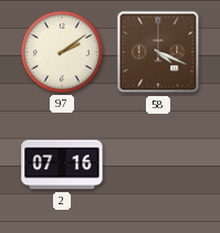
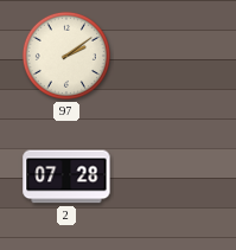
58: 4:19 -> none
2: 07:16 -> 07:28
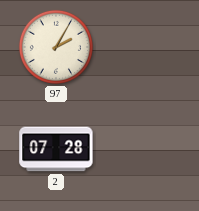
97: 2:09 -> 2:05
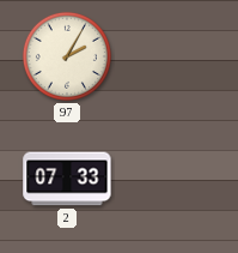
2: 07:28 -> 07:33
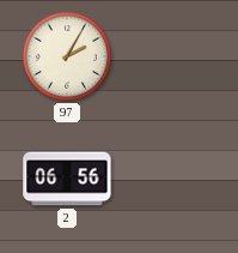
2: 07:33 -> 06:56
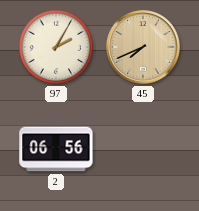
45: none -> 7:41
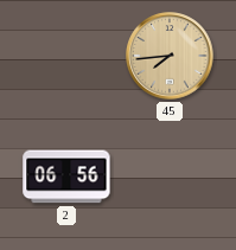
97: 2:05 -> none
45: 7:41 -> 7:44
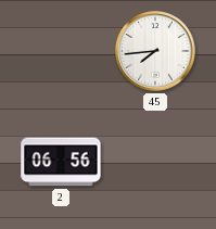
45 dial: champagne -> white
